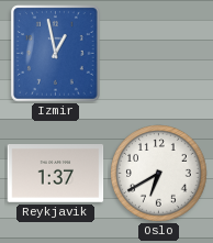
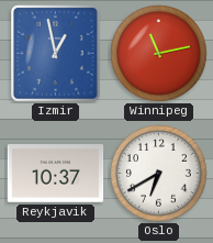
Winnipeg: none -> 11:13
Reykjavik: 1:37 -> 10:37
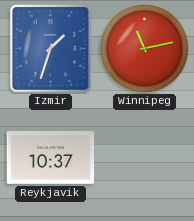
Izmir: 12:58 -> 1:33
Oslo: 6:40 -> none
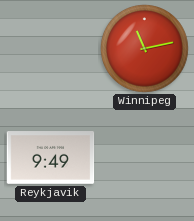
Izmir: 1:33 -> none
Reykjavik: 10:37 -> 9:49
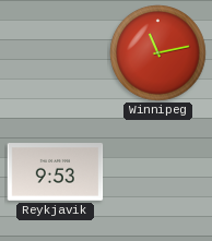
Reykjavik: 9:49 -> 9:53
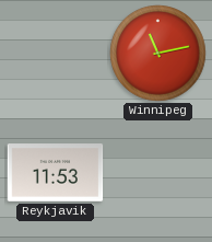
Reykjavik: 9:53 -> 11:53
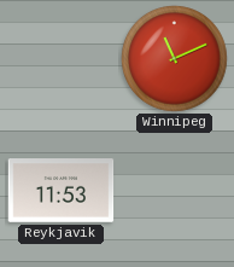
Winnipeg: 11:13 -> 11:11
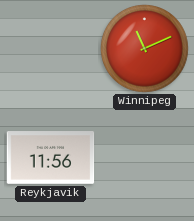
Reykjavik: 11:53 -> 11:56
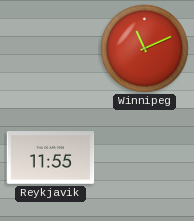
Reykjavik: 11:56 -> 11:55
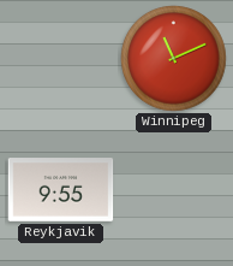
Reykjavik: 11:55 -> 9:55
